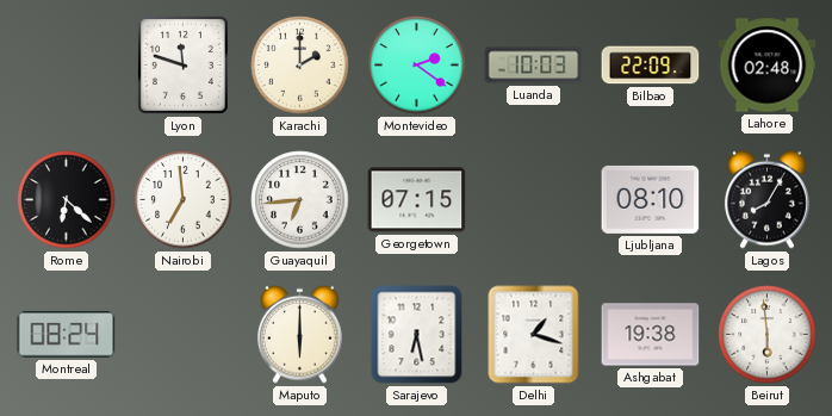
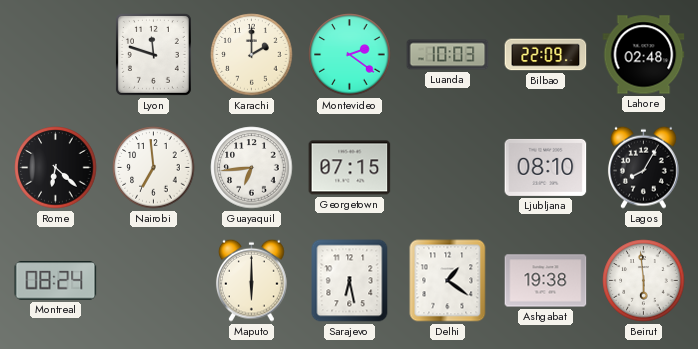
Delhi: 1:18 -> 1:21
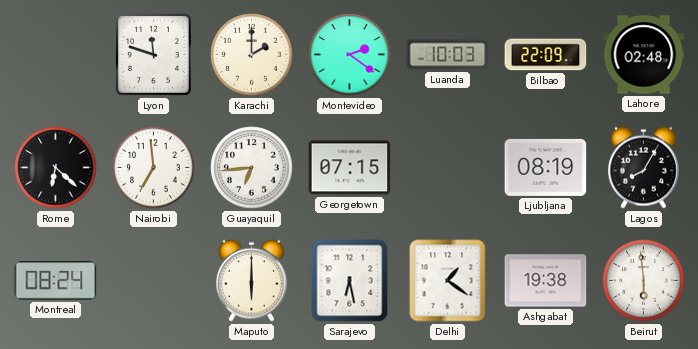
Ljubljana: 08:10 -> 08:19
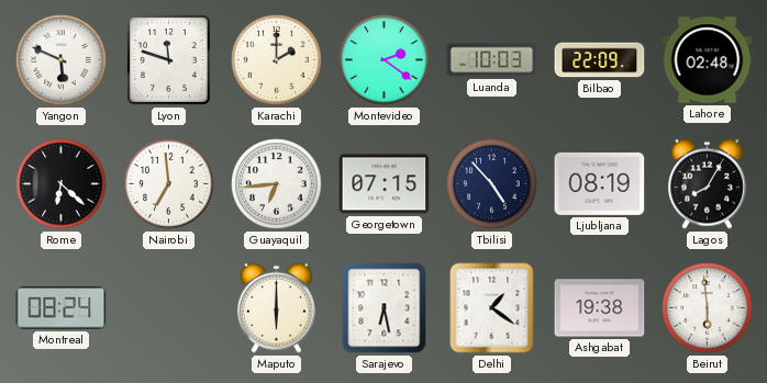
Yangon: none -> 5:49
Tbilisi: none -> 4:53
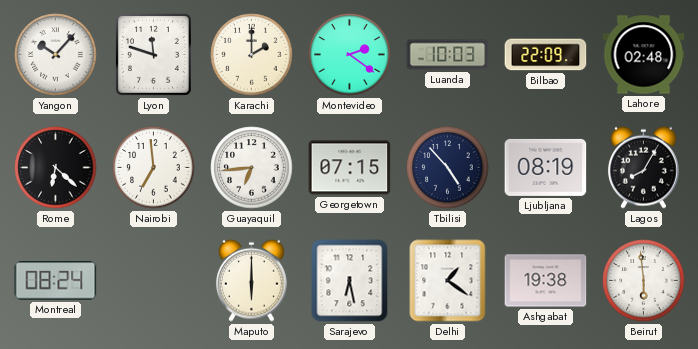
Yangon: 5:49 -> 10:07
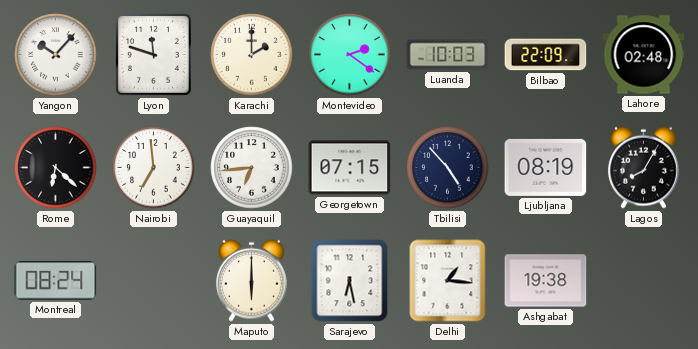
Delhi: 1:21 -> 1:16
Beirut: 5:59 -> none
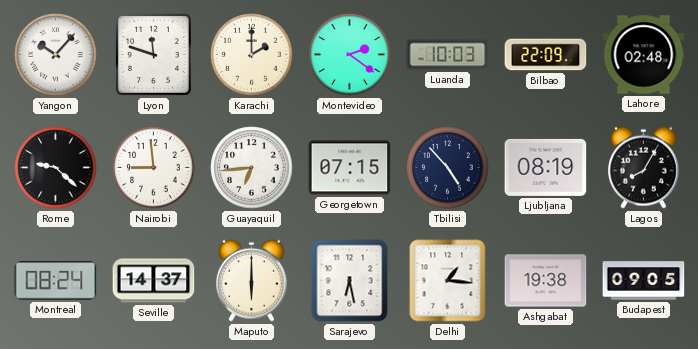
Rome: 6:22 -> 9:22
Nairobi: 6:59 -> 8:59
Seville: none -> 14:37
Budapest: none -> 09:05
